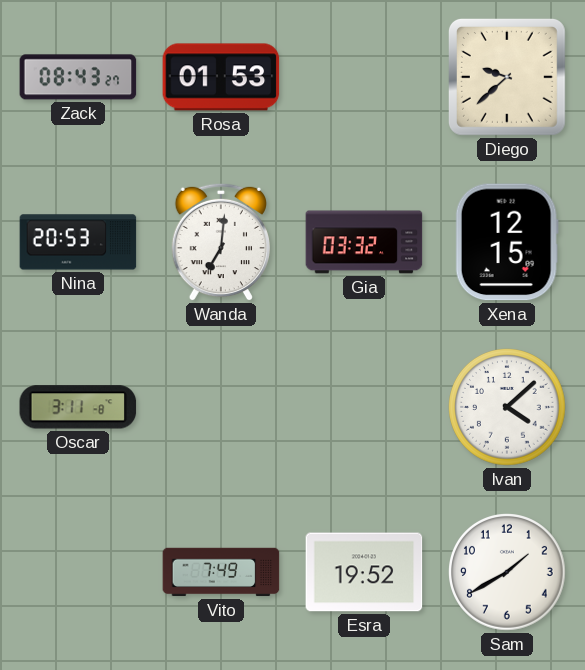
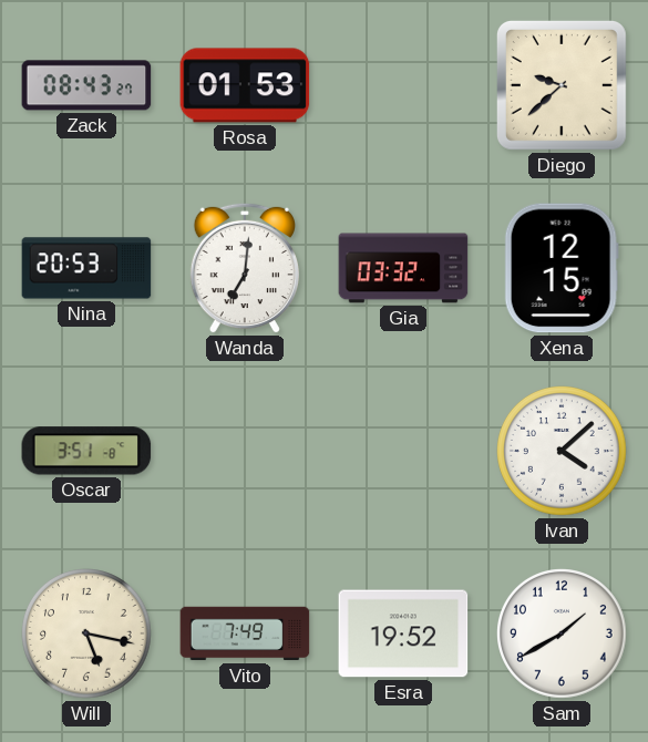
Oscar: 3:11 -> 3:51
Will: none -> 5:17
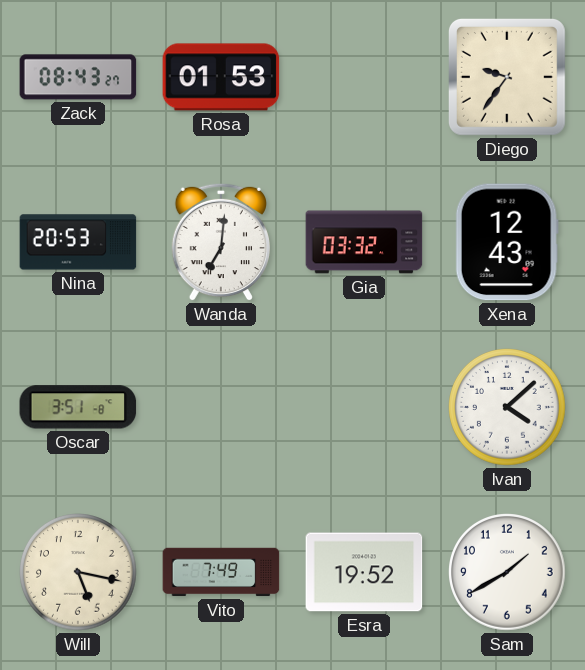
Diego: 9:38 -> 9:36
Xena: 12:15 -> 12:43
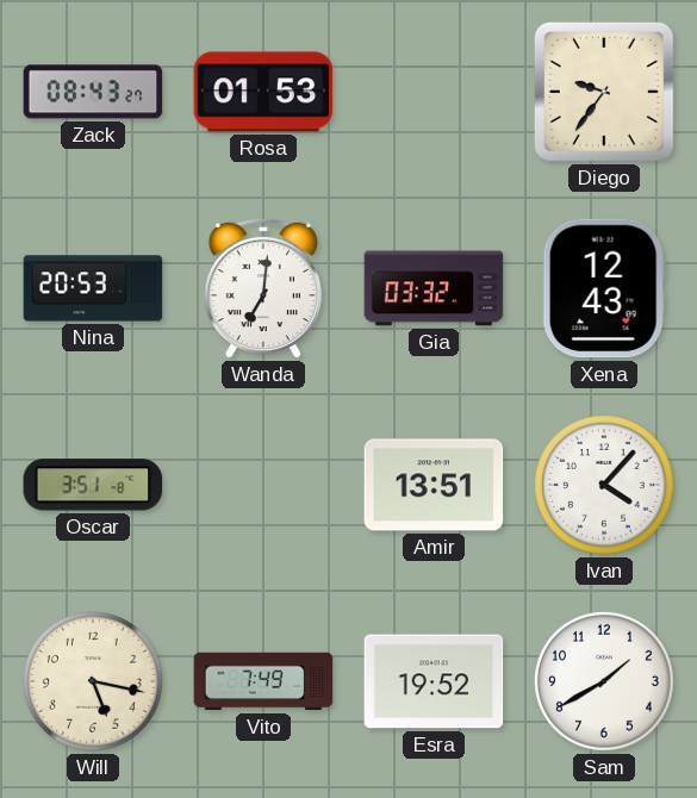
Amir: none -> 13:51
Ivan: 4:08 -> 4:07
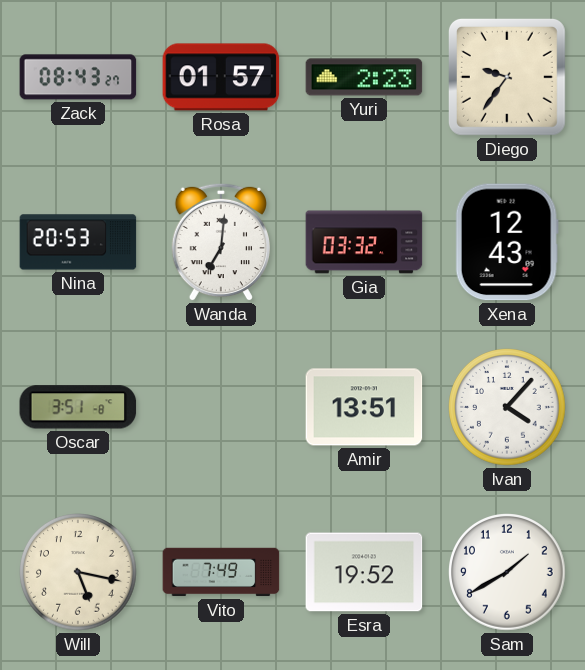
Rosa: 01:53 -> 01:57
Yuri: none -> 2:23
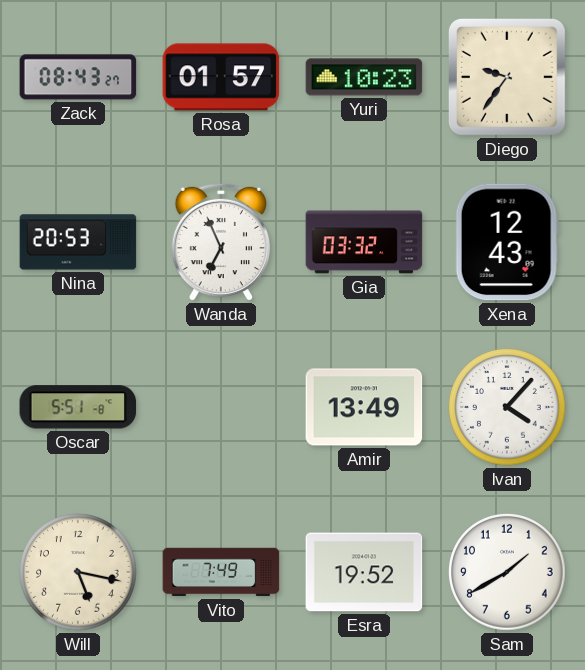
Yuri: 2:23 -> 10:23
Wanda: 7:01 -> 6:56
Oscar: 3:51 -> 5:51
Amir: 13:51 -> 13:49
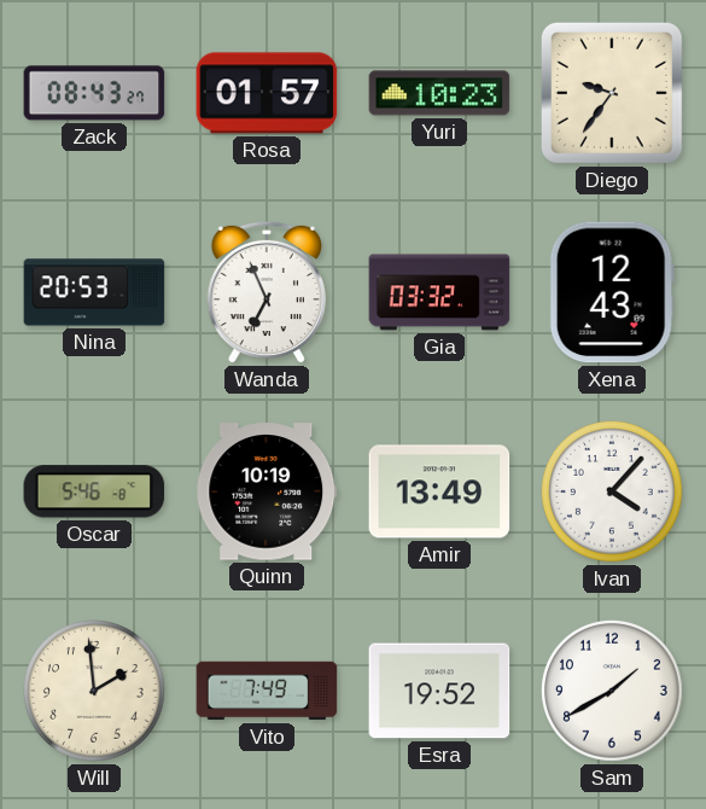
Oscar: 5:51 -> 5:46
Quinn: none -> 10:19
Will: 5:17 -> 1:59
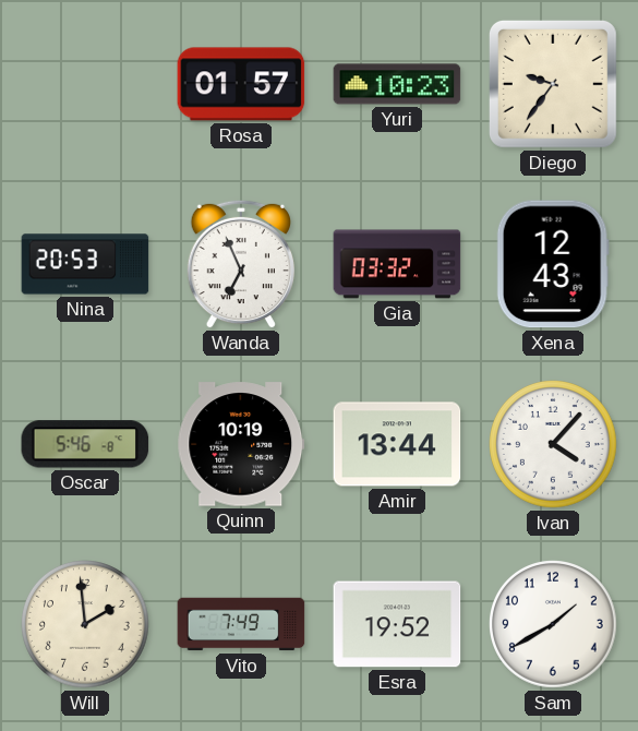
Zack: 08:43 -> none
Amir: 13:49 -> 13:44
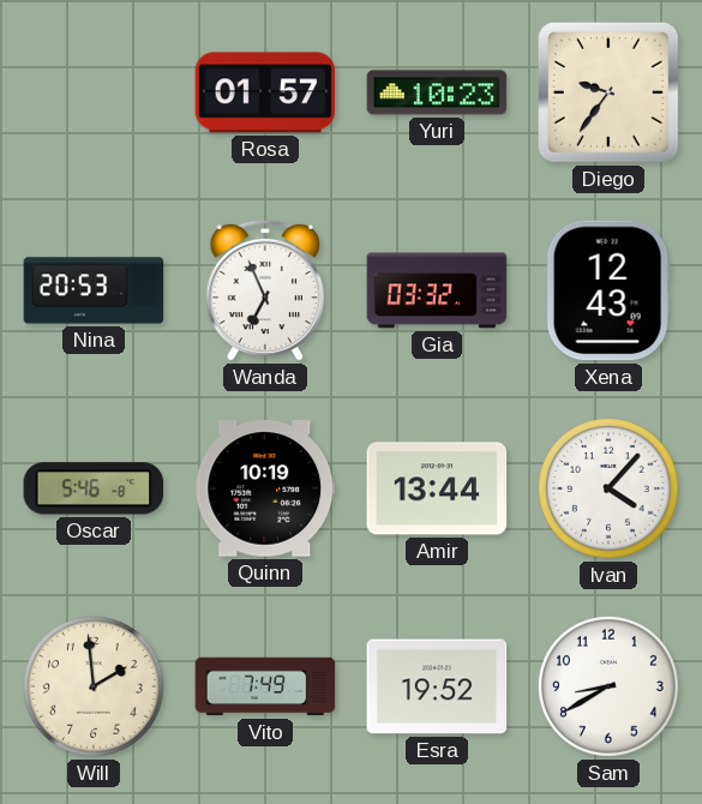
Sam: 1:40 -> 8:40
